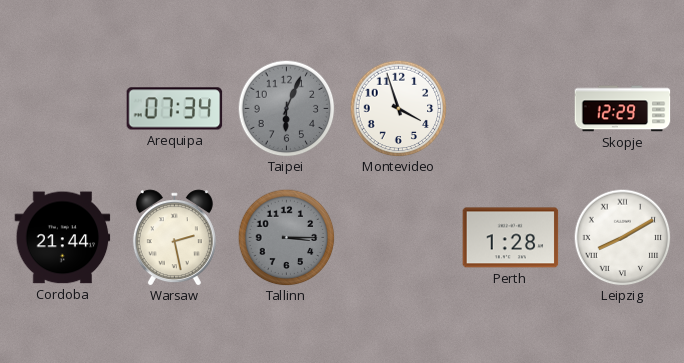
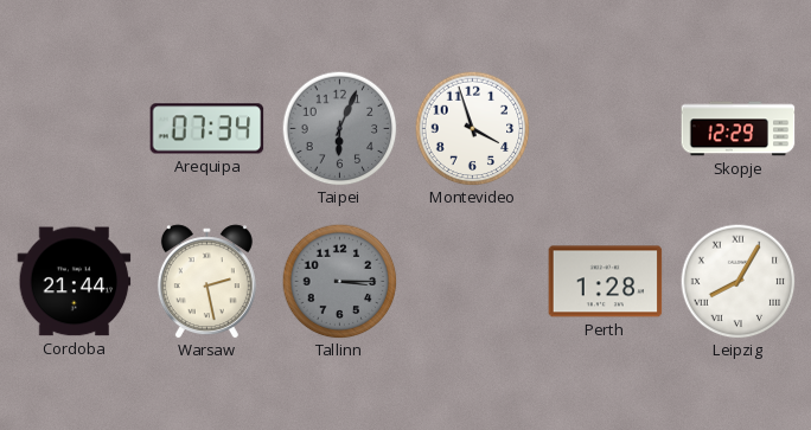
Leipzig: 8:10 -> 8:05
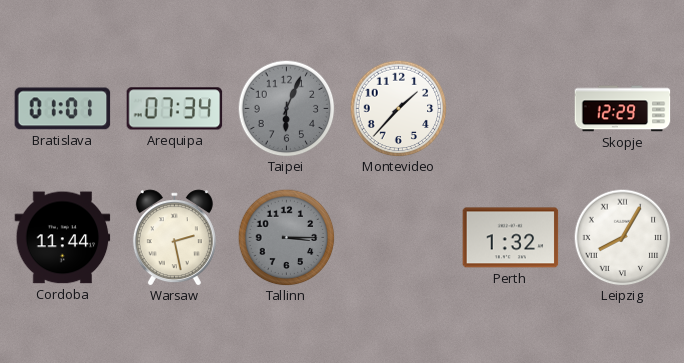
Bratislava: none -> 01:01
Montevideo: 3:57 -> 1:37
Cordoba: 21:44 -> 11:44
Perth: 1:28 -> 1:32
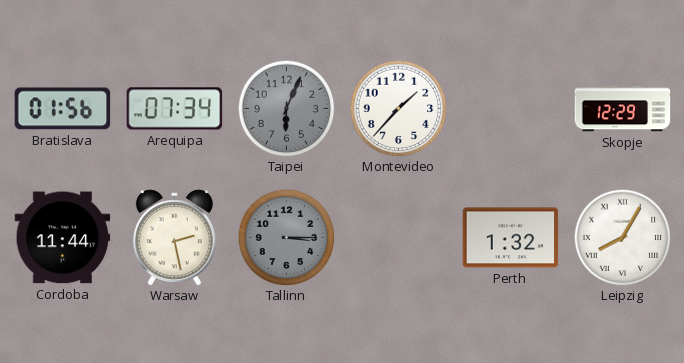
Bratislava: 01:01 -> 01:56
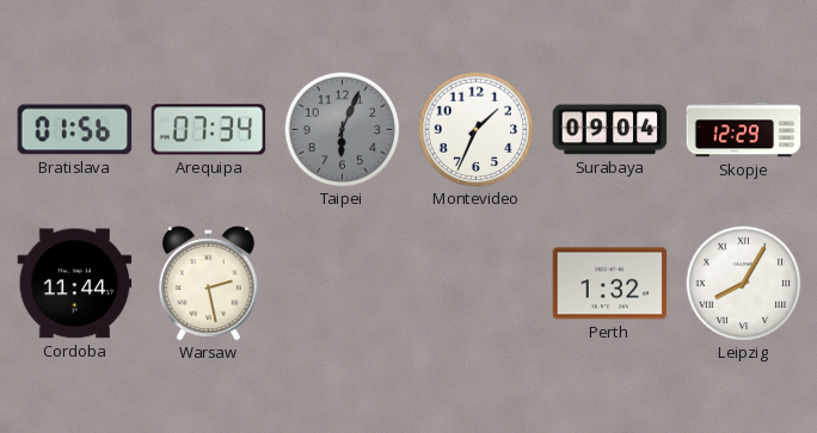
Montevideo: 1:37 -> 1:34
Surabaya: none -> 09:04
Tallinn: 3:15 -> none
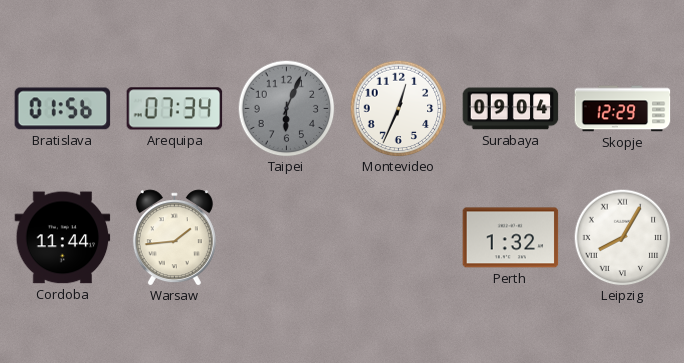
Montevideo: 1:34 -> 12:34
Warsaw: 2:28 -> 1:44
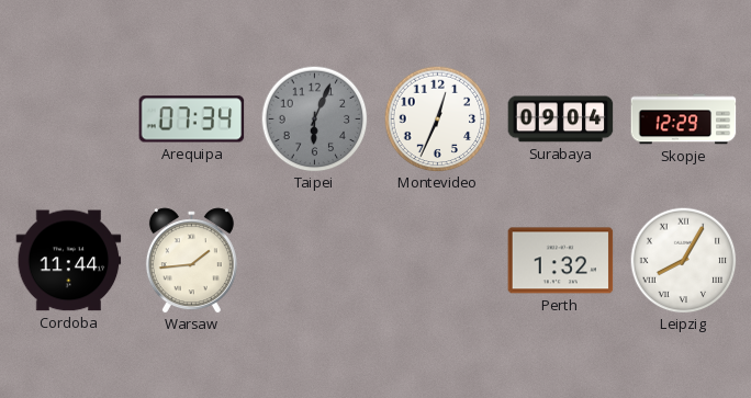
Bratislava: 01:56 -> none
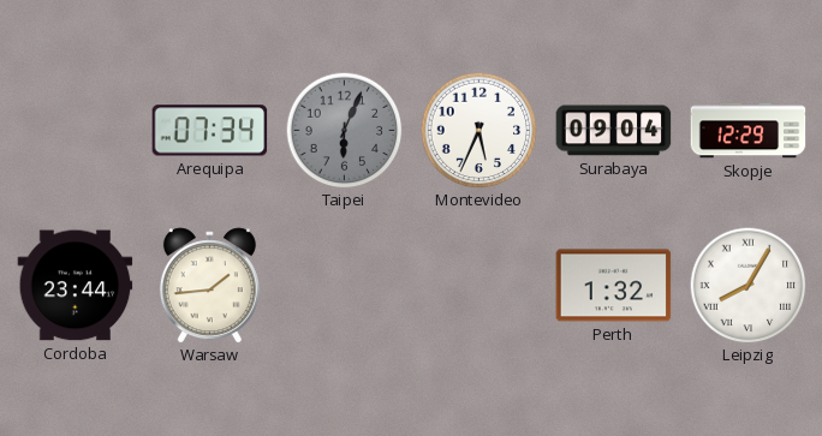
Montevideo: 12:34 -> 5:34
Cordoba: 11:44 -> 23:44
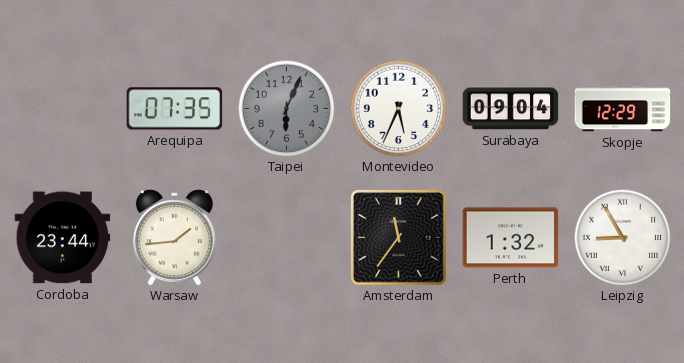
Arequipa: 07:34 -> 07:35
Amsterdam: none -> 11:36
Leipzig: 8:05 -> 8:55
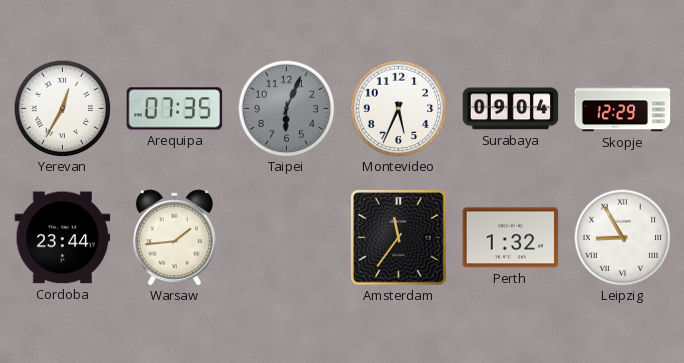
Yerevan: none -> 12:35
